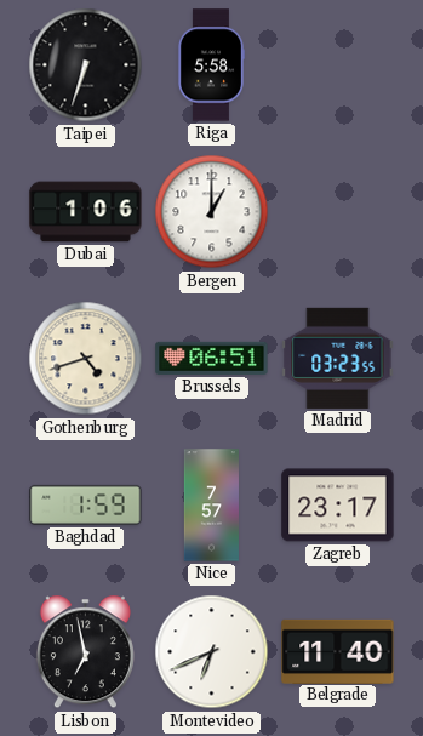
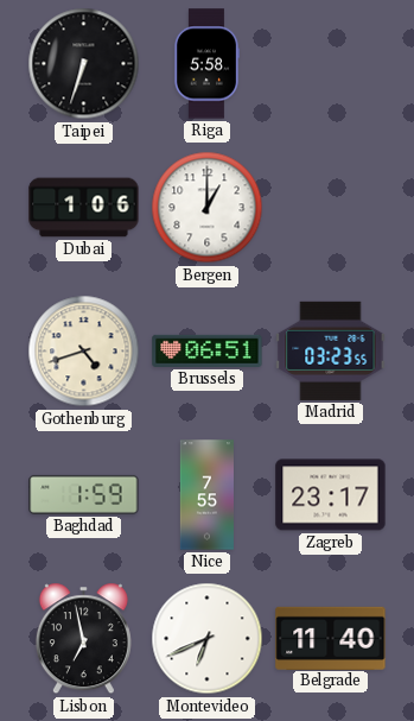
Nice: 7:57 -> 7:55
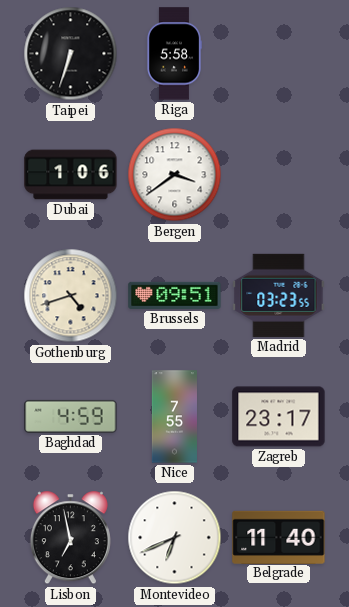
Bergen: 1:00 -> 3:39
Brussels: 06:51 -> 09:51
Baghdad: 1:59 -> 4:59
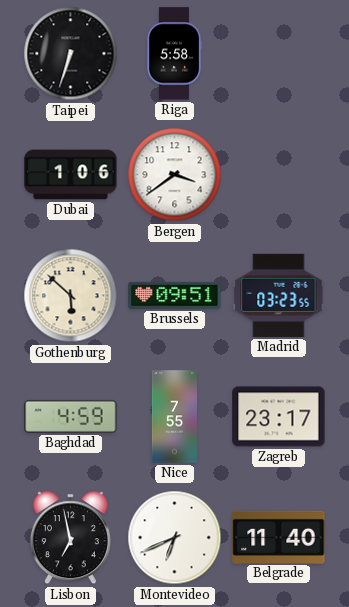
Gothenburg: 4:42 -> 5:52
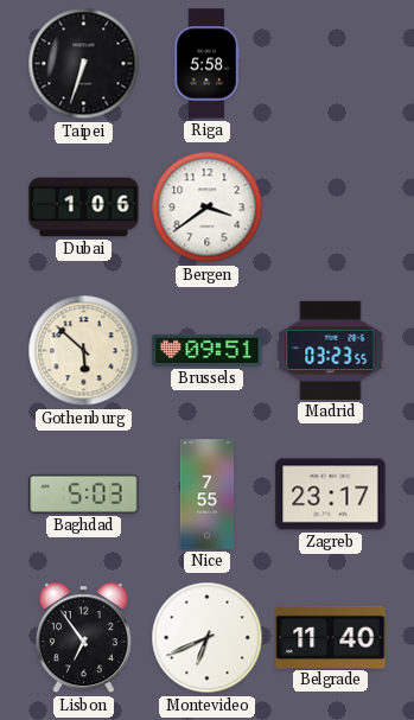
Baghdad: 4:59 -> 5:03
Lisbon: 6:58 -> 6:54
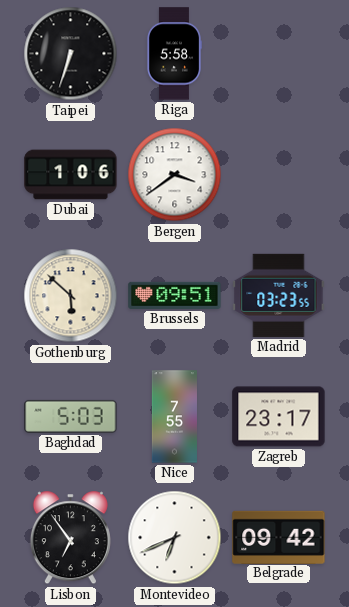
Belgrade: 11:40 -> 09:42
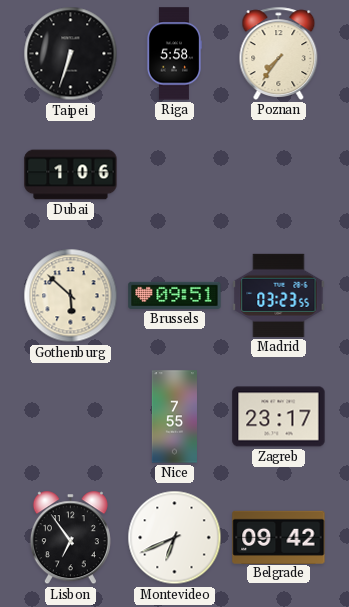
Poznan: none -> 7:36
Bergen: 3:39 -> none
Baghdad: 5:03 -> none
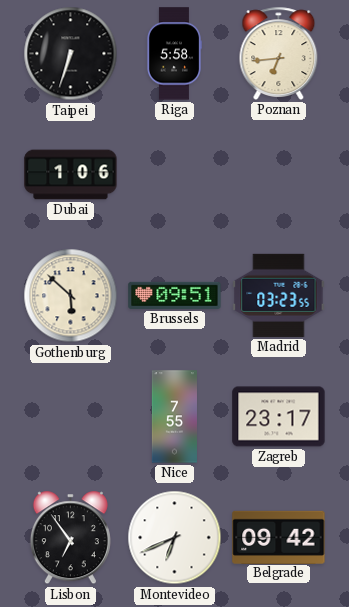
Poznan: 7:36 -> 6:44
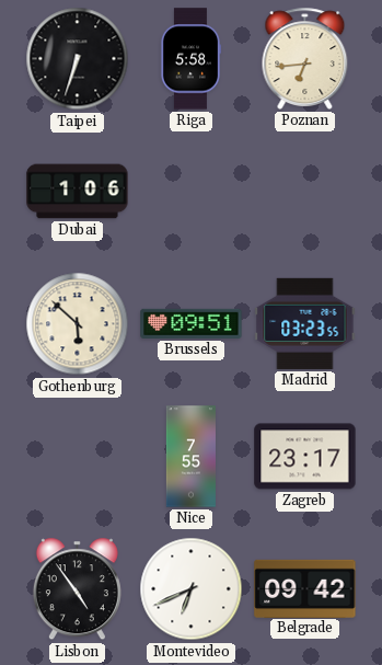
Lisbon: 6:54 -> 4:54
